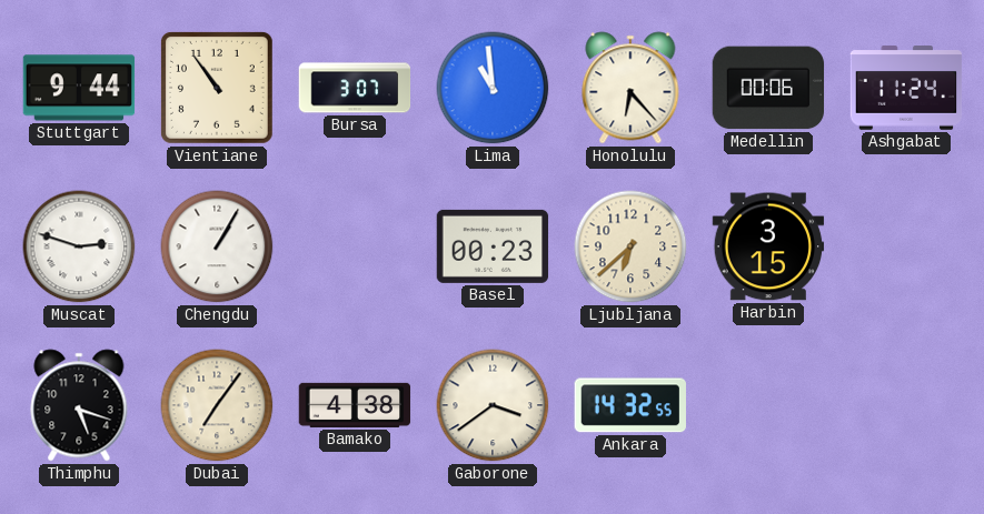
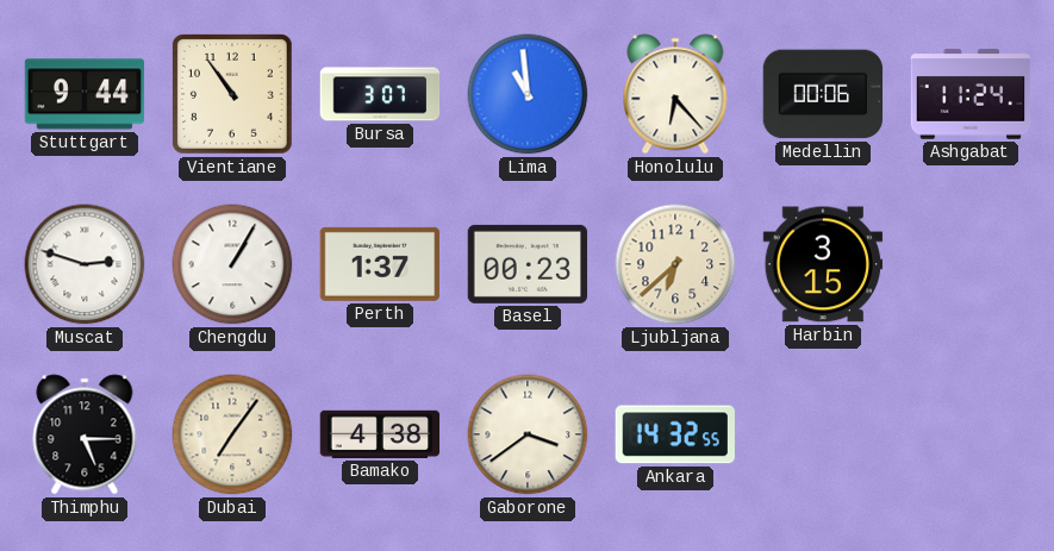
Perth: none -> 1:37
Thimphu: 5:18 -> 5:15
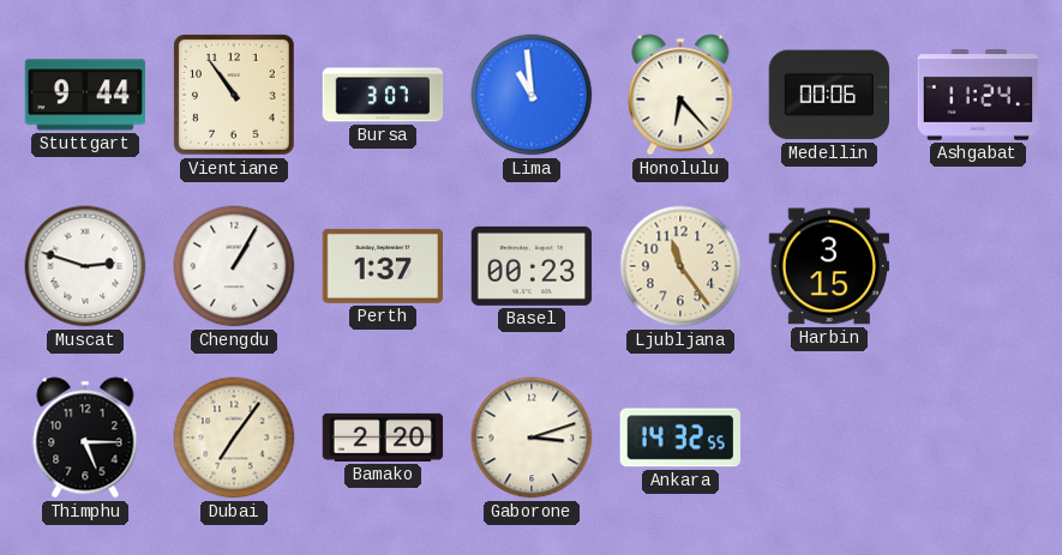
Ljubljana: 6:38 -> 11:24
Bamako: 4:38 -> 2:20
Gaborone: 3:39 -> 3:12
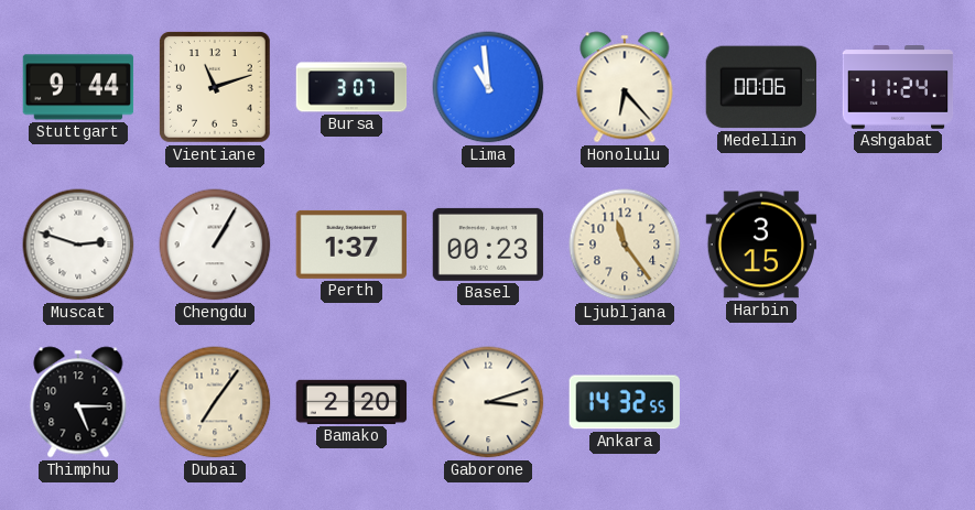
Vientiane: 10:54 -> 11:12
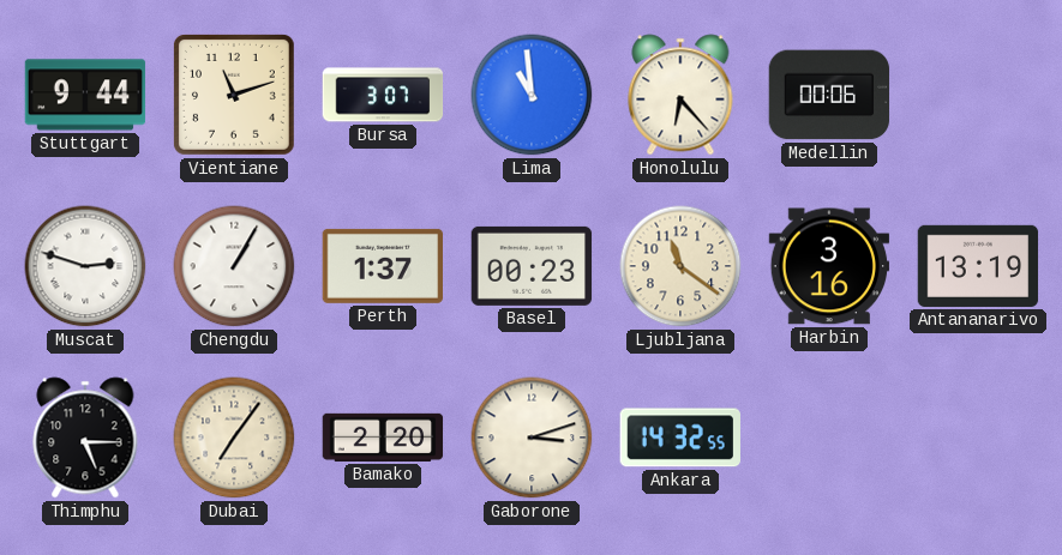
Ashgabat: 11:24 -> none
Ljubljana: 11:24 -> 11:21
Harbin: 3:15 -> 3:16
Antananarivo: none -> 13:19
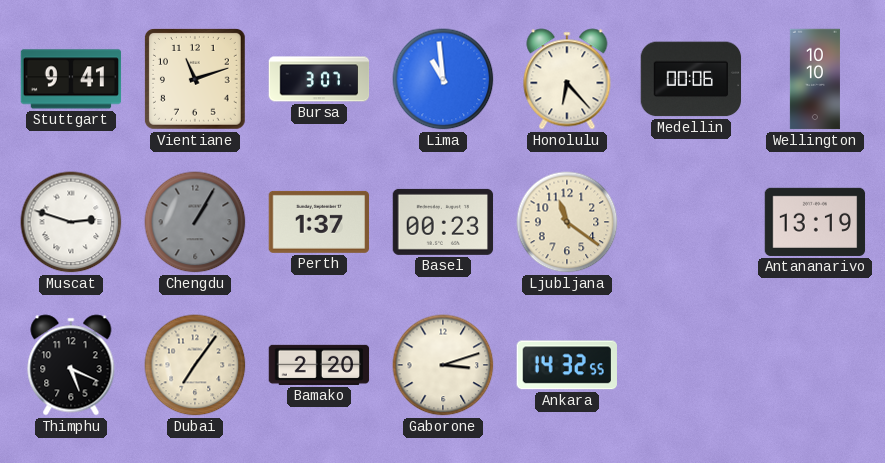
Stuttgart: 9:44 -> 9:41
Wellington: none -> 10:10
Chengdu dial: white -> grey
Harbin: 3:16 -> none
Thimphu: 5:15 -> 5:19
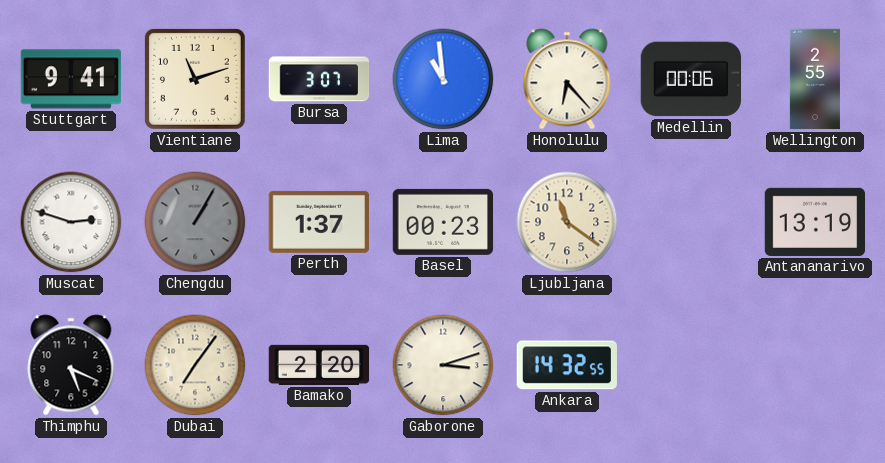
Wellington: 10:10 -> 2:55
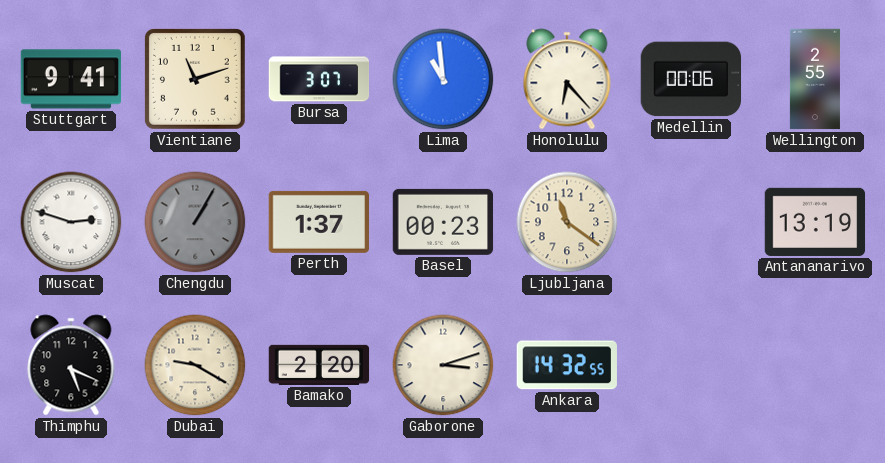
Dubai: 7:06 -> 9:20
